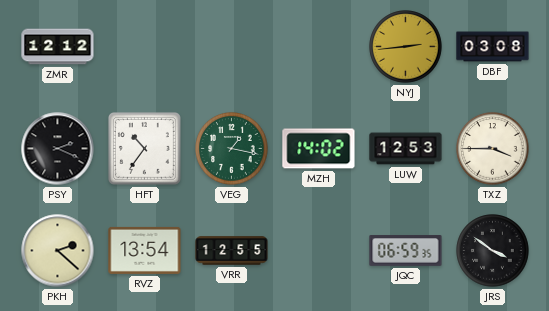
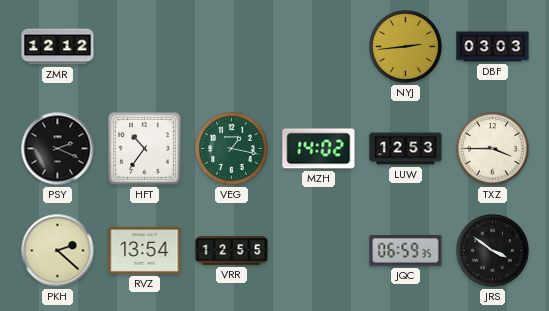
DBF: 03:08 -> 03:03
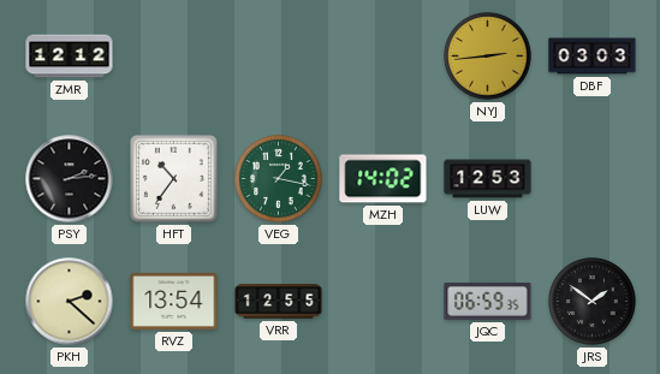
PSY: 2:19 -> 2:14
TXZ: 3:45 -> none
JRS: 3:51 -> 1:51
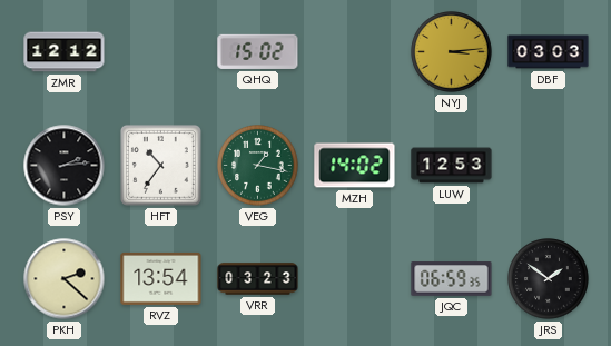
QHQ: none -> 15:02
NYJ: 2:44 -> 3:14
VRR: 12:55 -> 03:23
